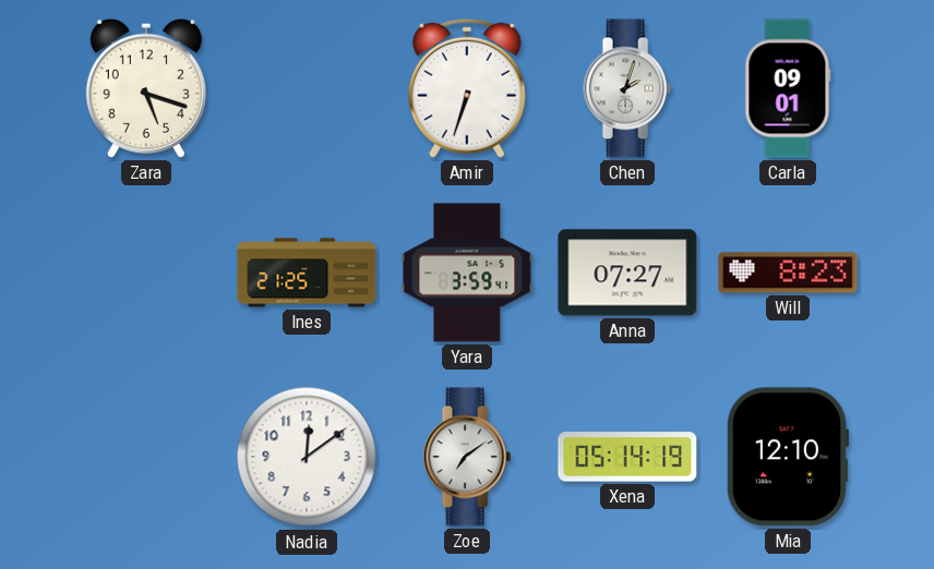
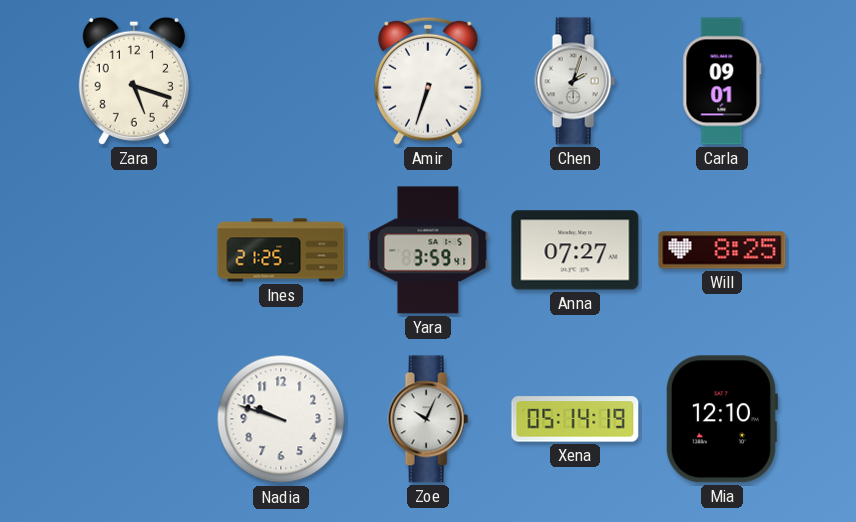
Will: 8:23 -> 8:25
Nadia: 12:09 -> 9:48
Zoe: 7:09 -> 10:04
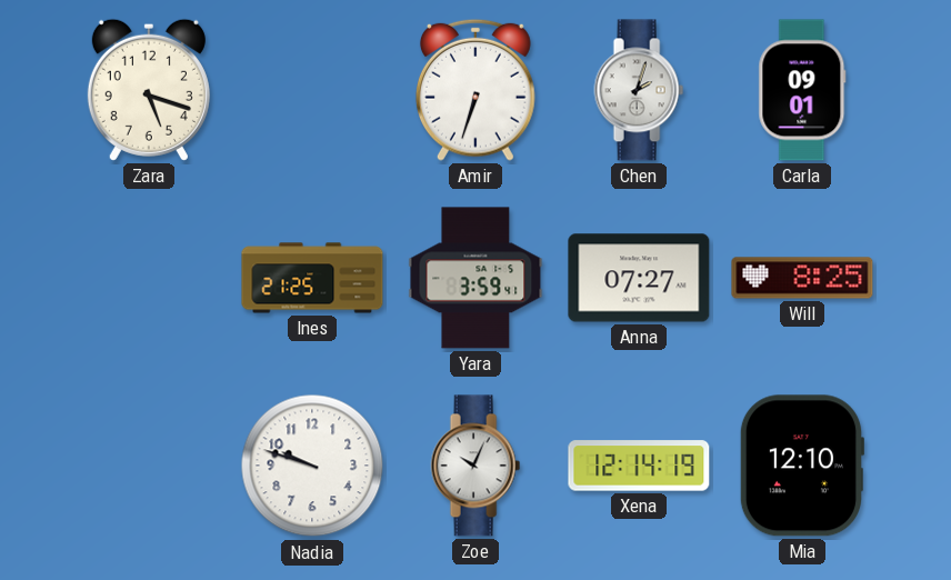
Xena: 05:14 -> 12:14
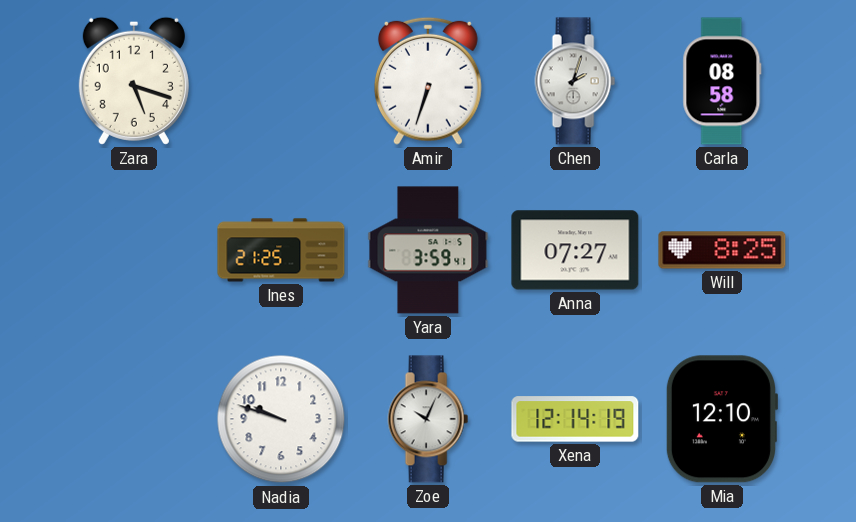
Carla: 09:01 -> 08:58
